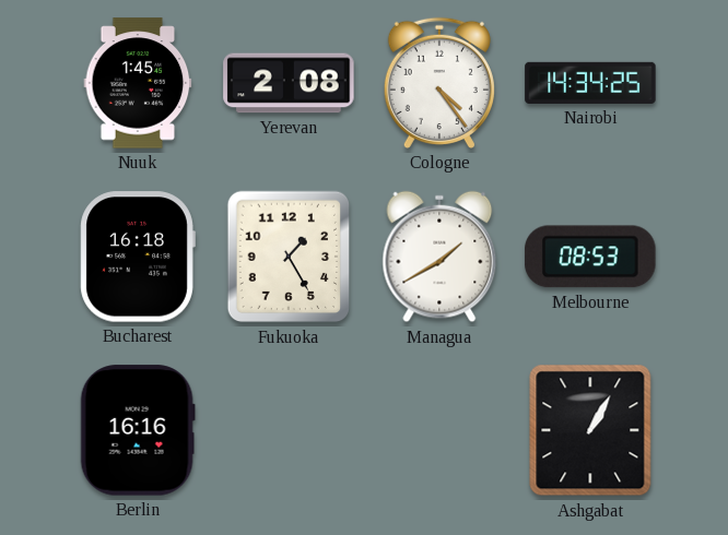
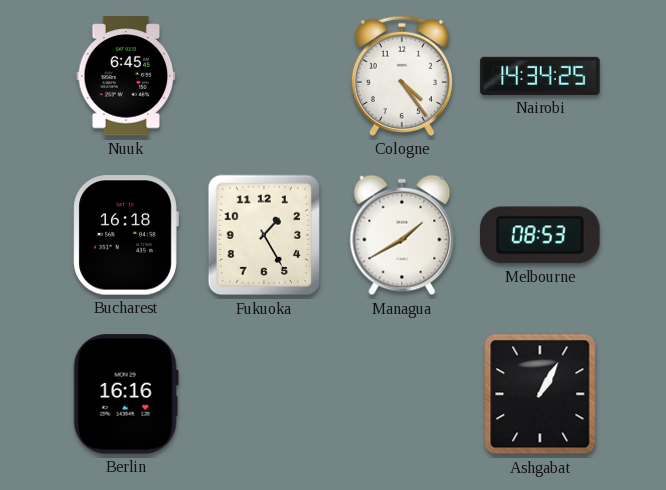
Nuuk: 1:45 -> 6:45
Yerevan: 2:08 -> none
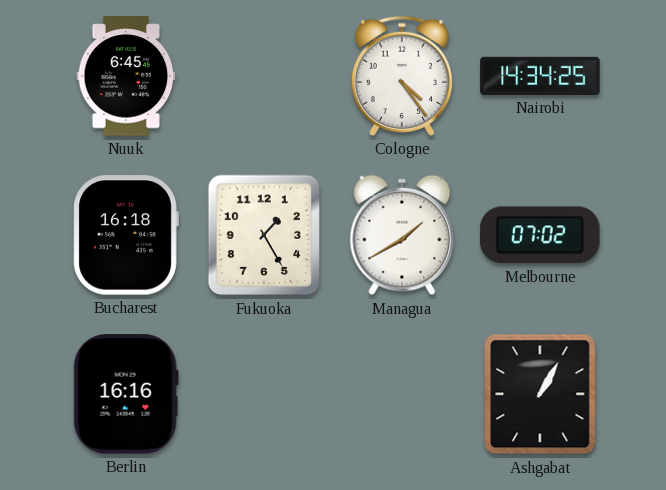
Melbourne: 08:53 -> 07:02
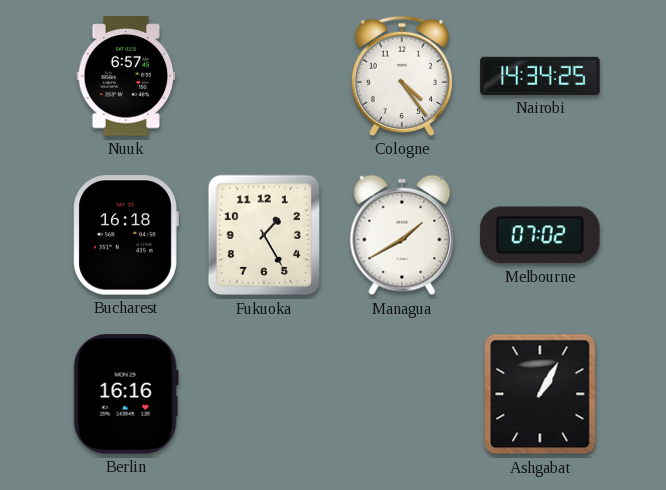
Nuuk: 6:45 -> 6:57
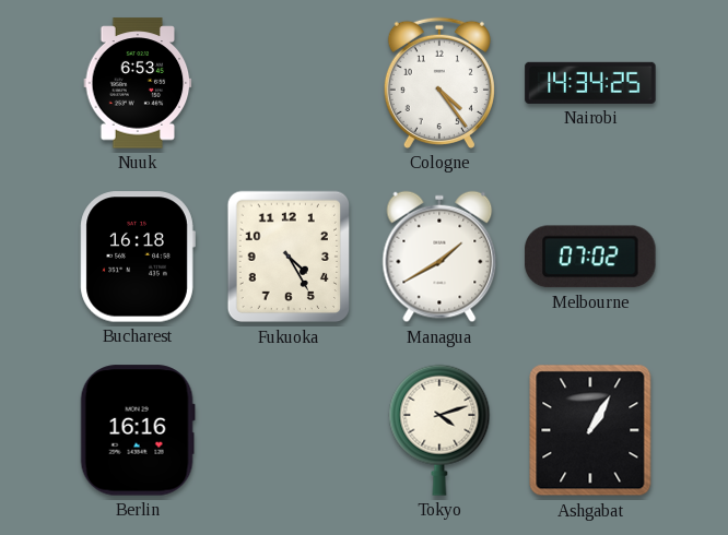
Nuuk: 6:57 -> 6:53
Fukuoka: 1:25 -> 4:25
Tokyo: none -> 4:12
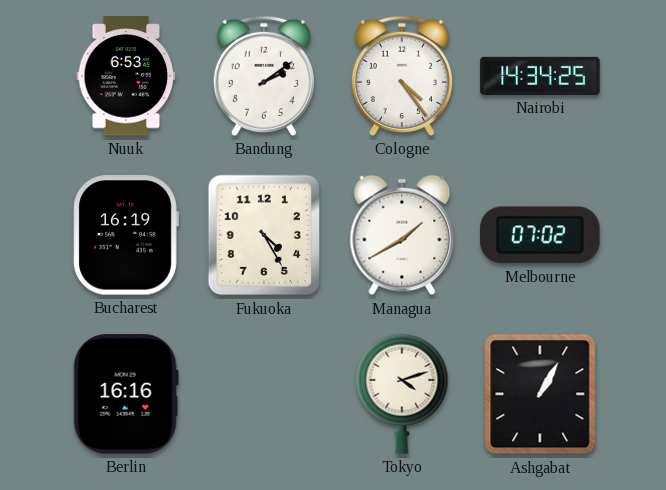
Bandung: none -> 2:09
Bucharest: 16:18 -> 16:19
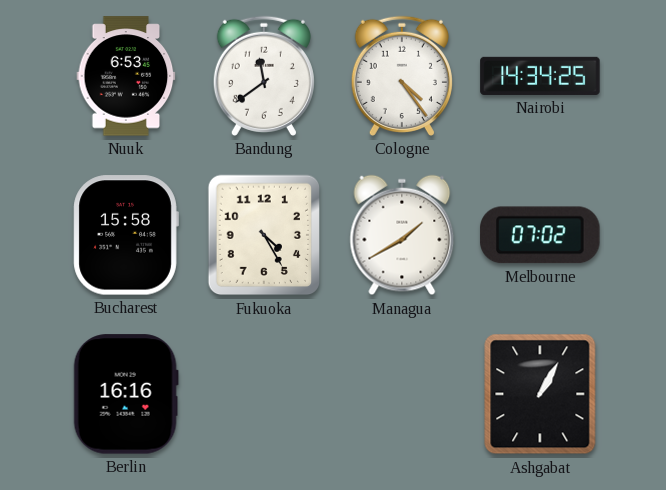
Bandung: 2:09 -> 11:39
Bucharest: 16:19 -> 15:58
Tokyo: 4:12 -> none
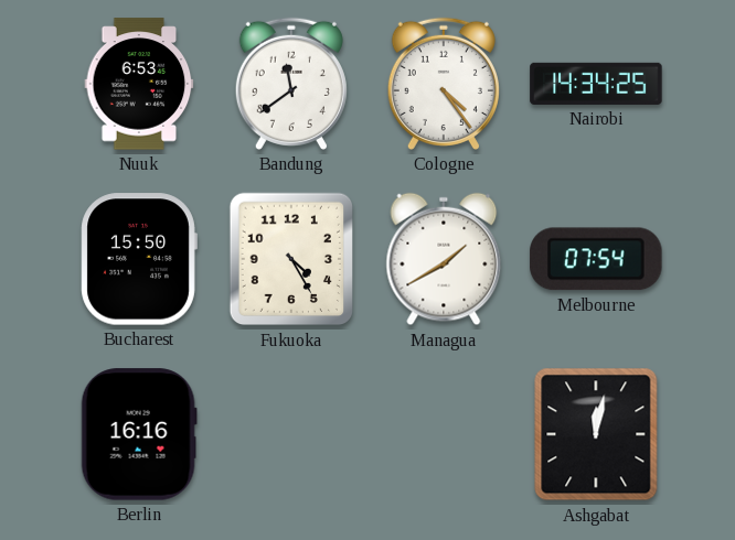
Bucharest: 15:58 -> 15:50
Melbourne: 07:02 -> 07:54
Ashgabat: 1:05 -> 12:02
